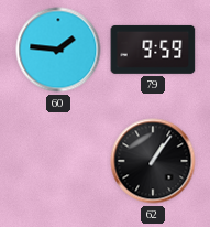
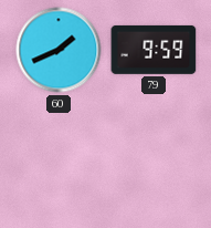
60: 1:46 -> 1:41
62: 1:06 -> none
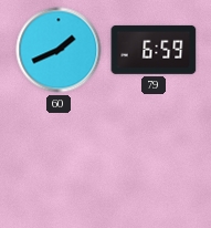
79: 9:59 -> 6:59
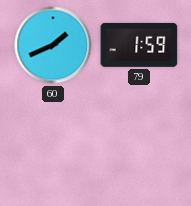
79: 6:59 -> 1:59
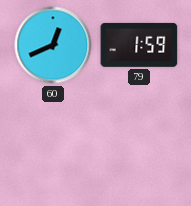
60: 1:41 -> 12:41
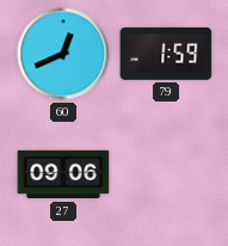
27: none -> 09:06
